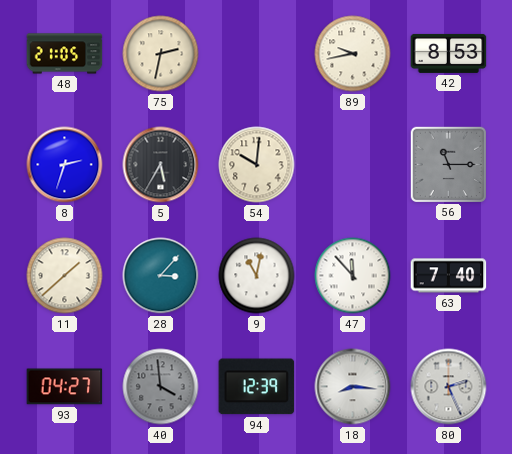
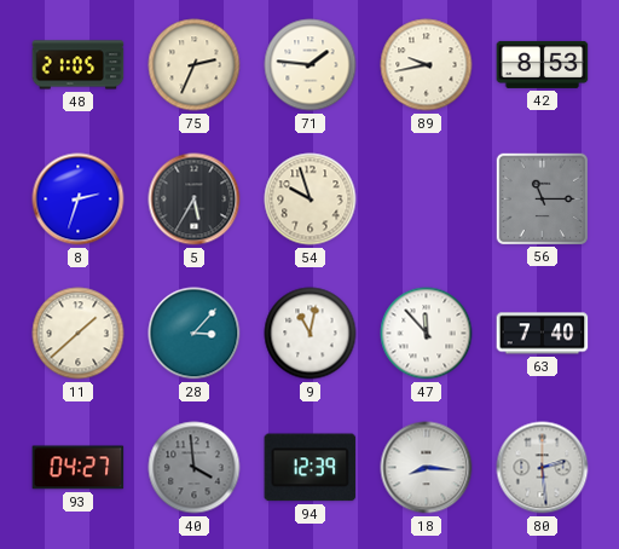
75: 2:32 -> 2:34
71: none -> 1:46
54: 10:01 -> 9:57
80: 2:26 -> 2:29
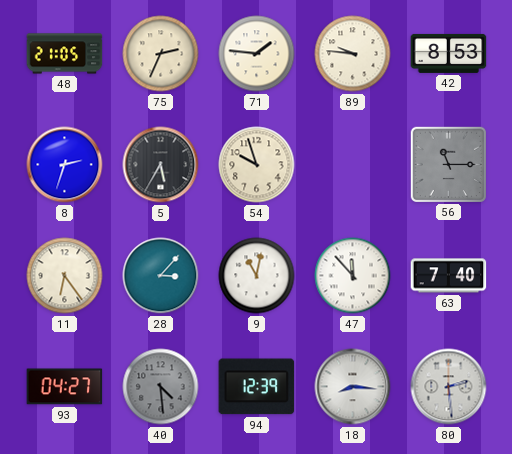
89: 9:43 -> 9:46
11: 1:38 -> 6:24
40: 3:59 -> 4:29
